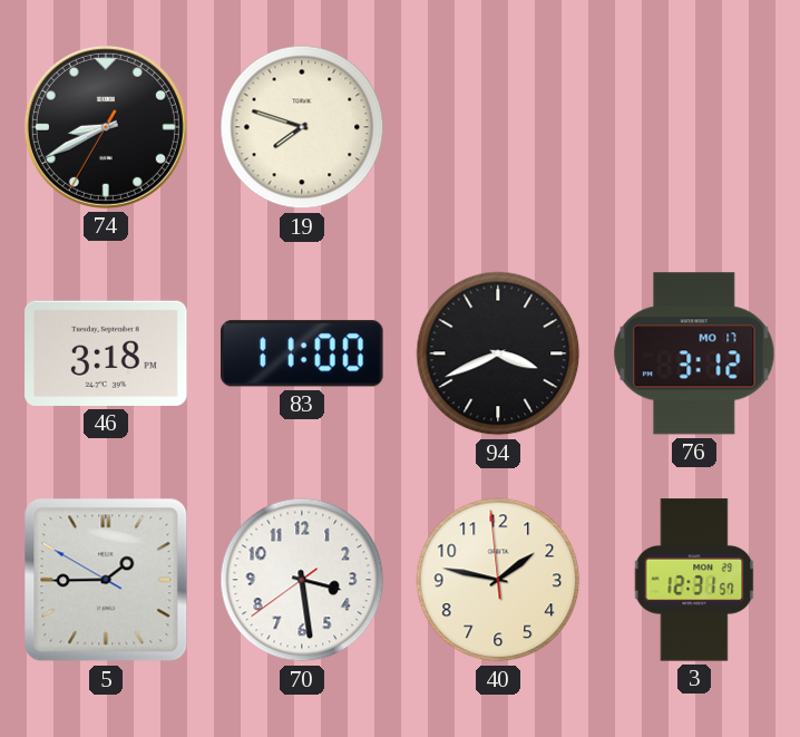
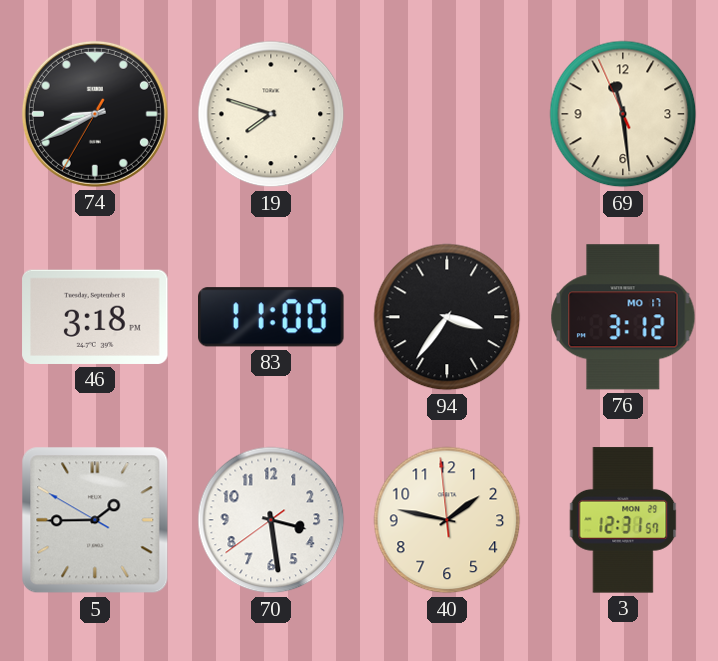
69: none -> 11:28
94: 3:41 -> 3:36
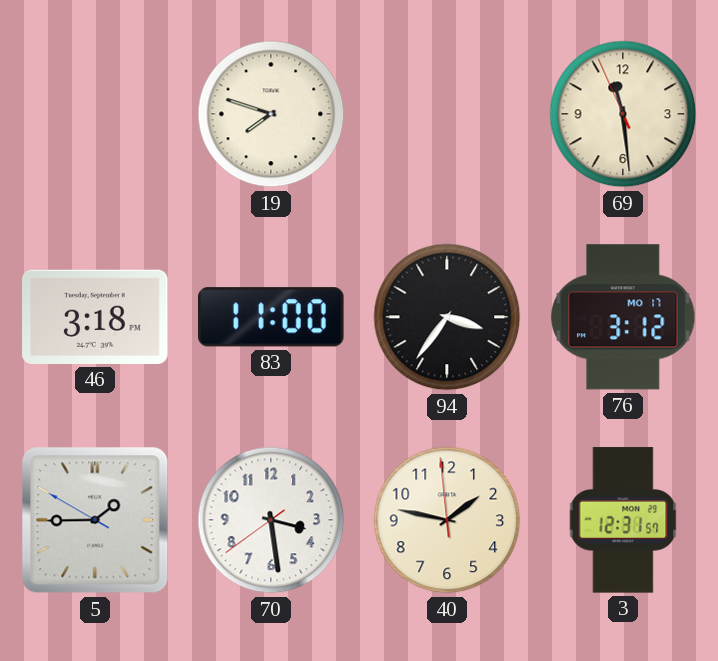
74: 8:40 -> none
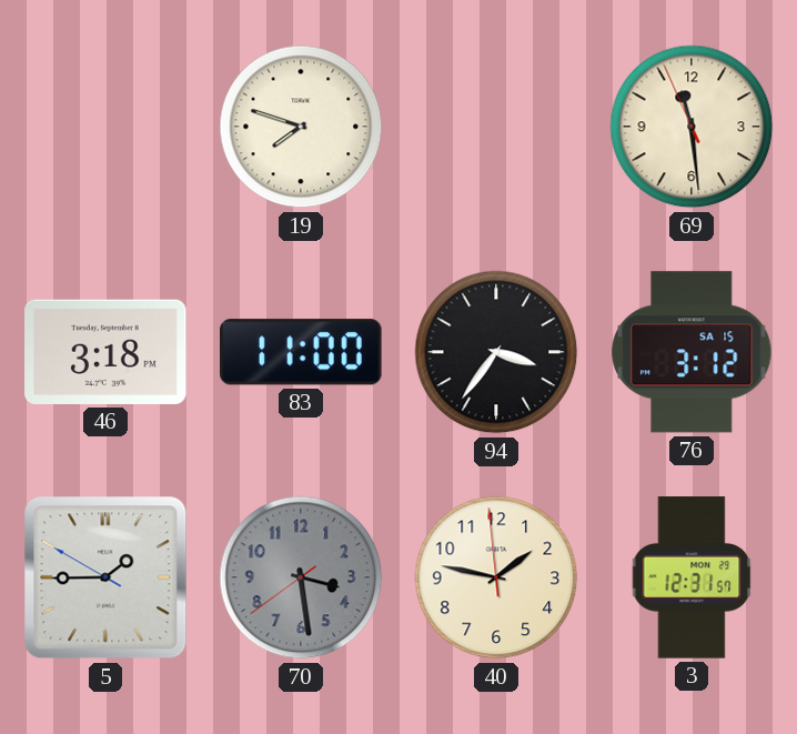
76 date: MO 17 -> SA 15
70 dial: white -> grey
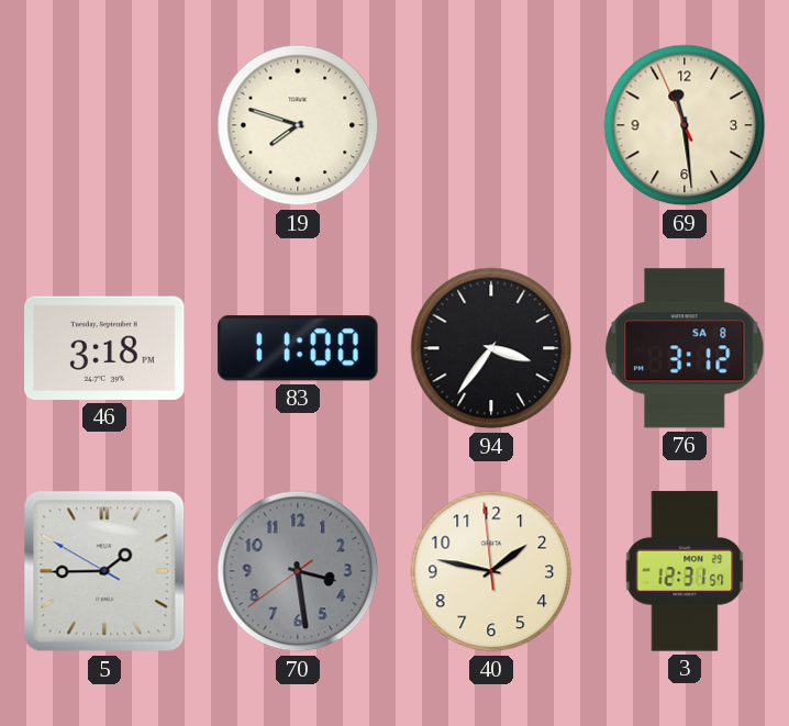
76 date: SA 15 -> SA 8
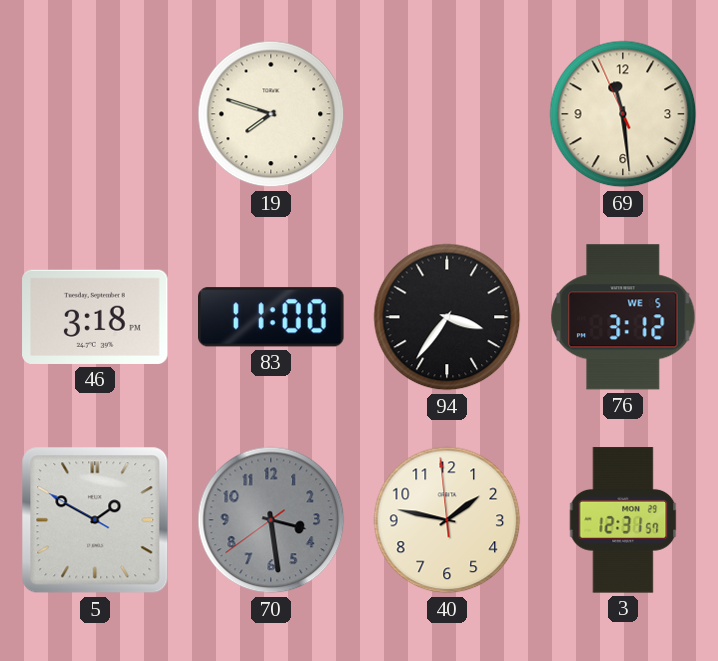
76 date: SA 8 -> WE 5
5: 1:44 -> 1:49
